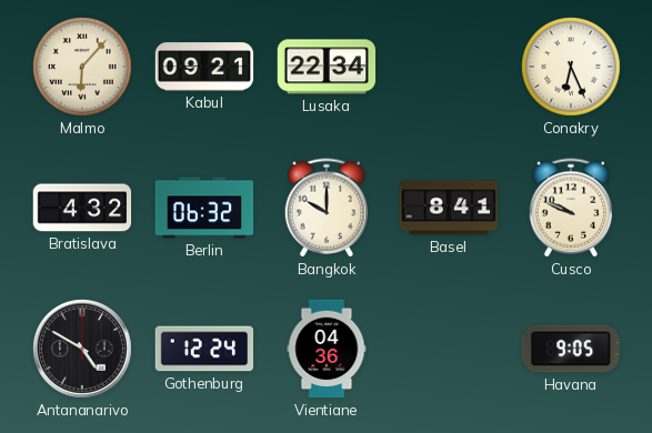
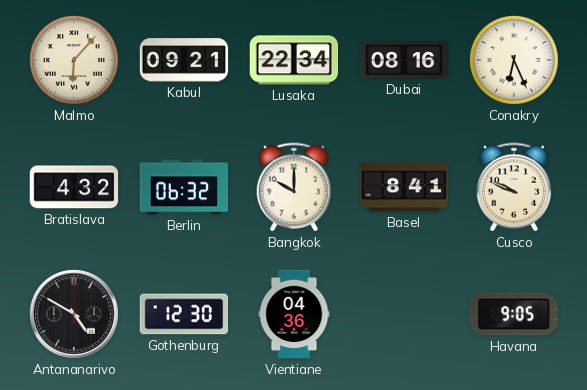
Dubai: none -> 08:16
Gothenburg: 12:24 -> 12:30
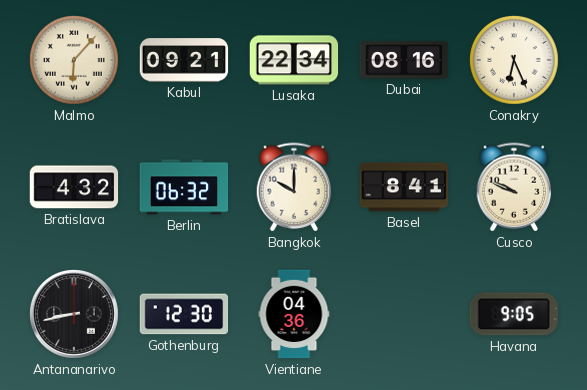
Antananarivo: 4:50 -> 8:43
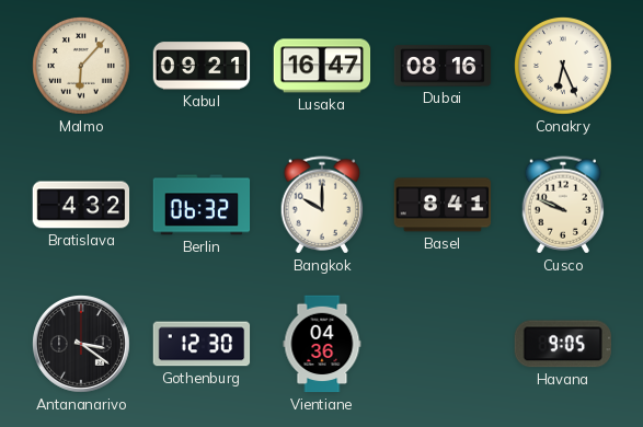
Lusaka: 22:34 -> 16:47
Antananarivo: 8:43 -> 3:21
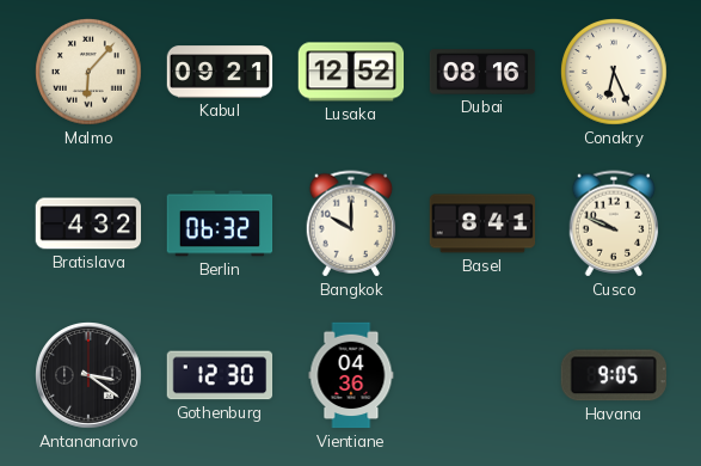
Lusaka: 16:47 -> 12:52
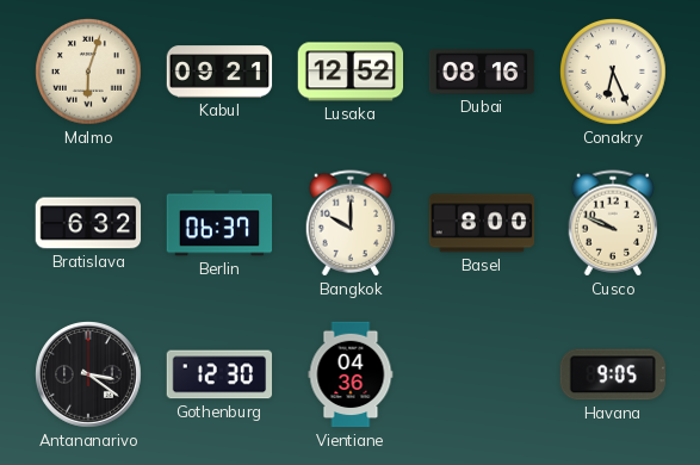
Malmo: 6:07 -> 6:03
Bratislava: 4:32 -> 6:32
Berlin: 06:32 -> 06:37
Basel: 8:41 -> 8:00
